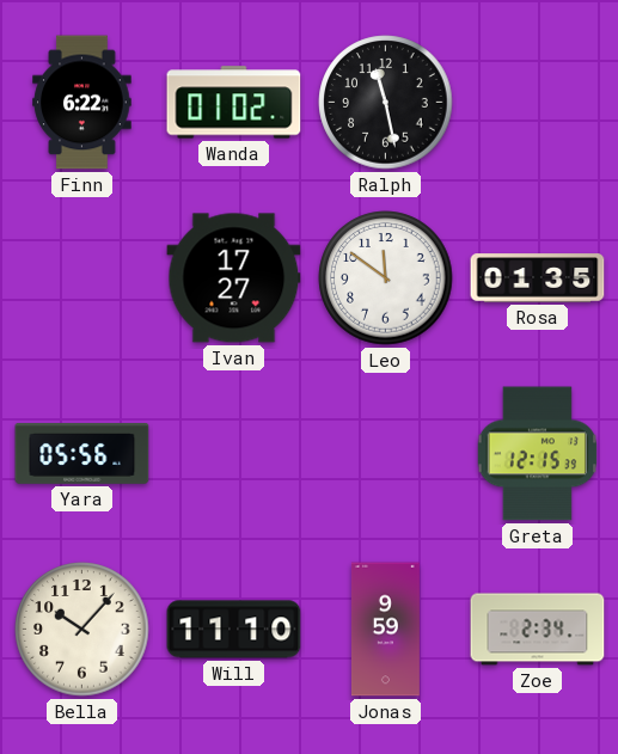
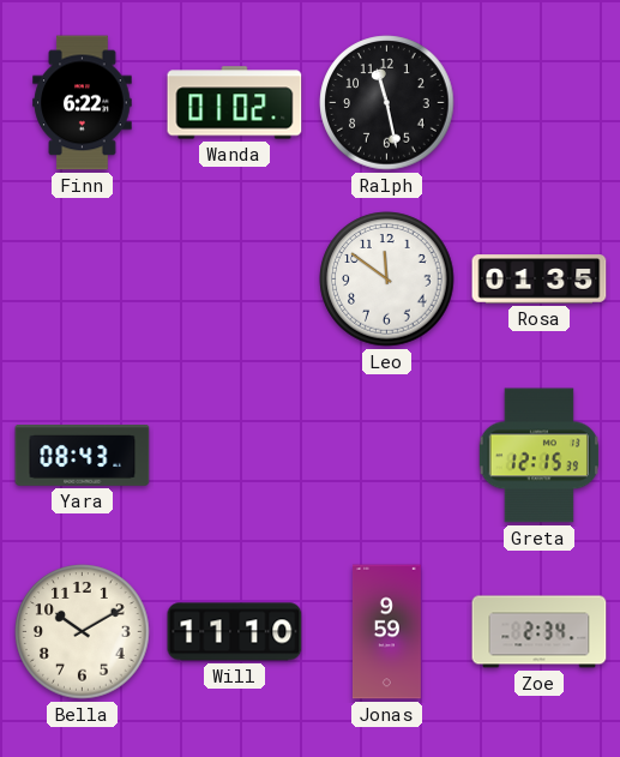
Ivan: 17:27 -> none
Yara: 05:56 -> 08:43
Bella: 10:07 -> 10:10
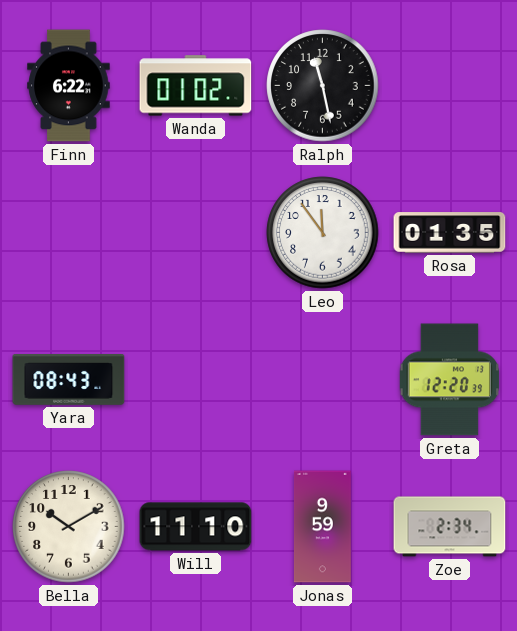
Leo: 11:51 -> 11:54
Greta: 12:15 -> 12:20
